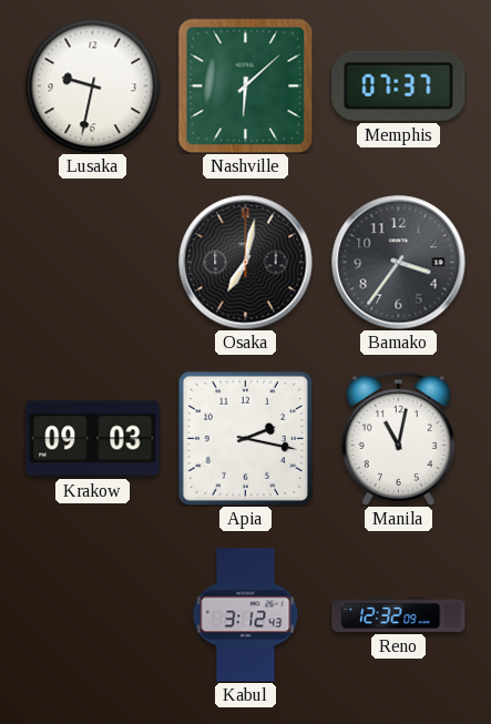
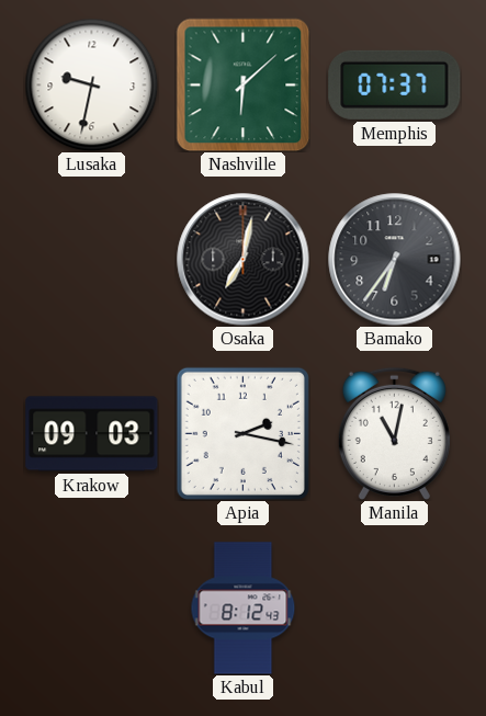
Bamako: 3:36 -> 6:36
Kabul: 3:12 -> 8:12
Reno: 12:32 -> none
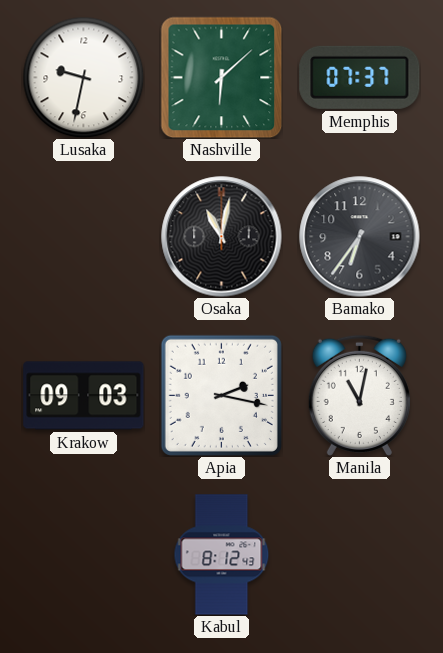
Osaka: 7:02 -> 11:02
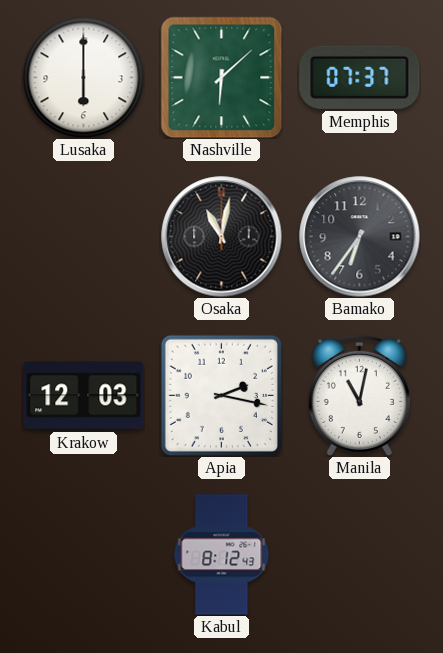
Lusaka: 9:32 -> 6:00
Krakow: 09:03 -> 12:03
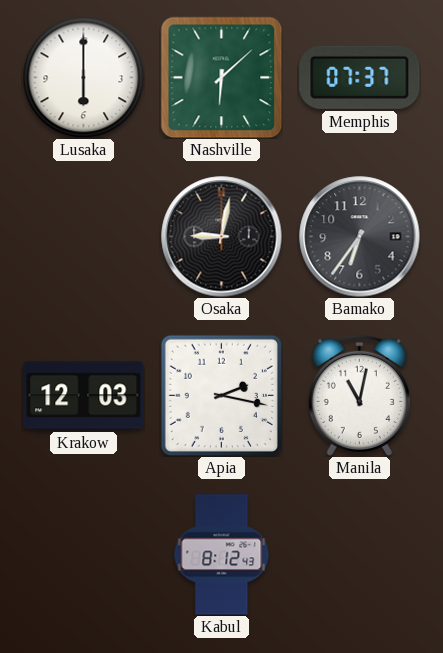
Osaka: 11:02 -> 9:02
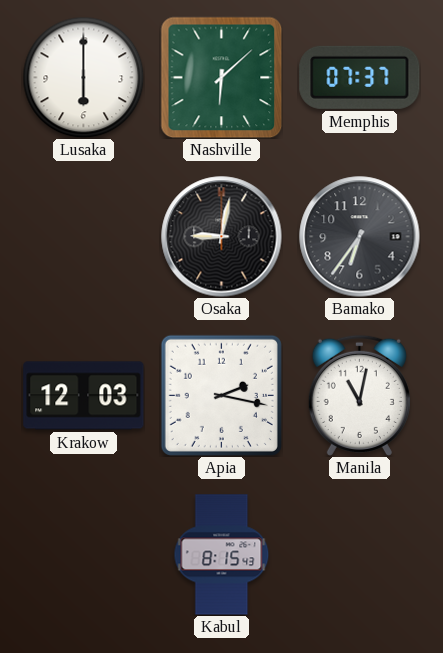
Kabul: 8:12 -> 8:15
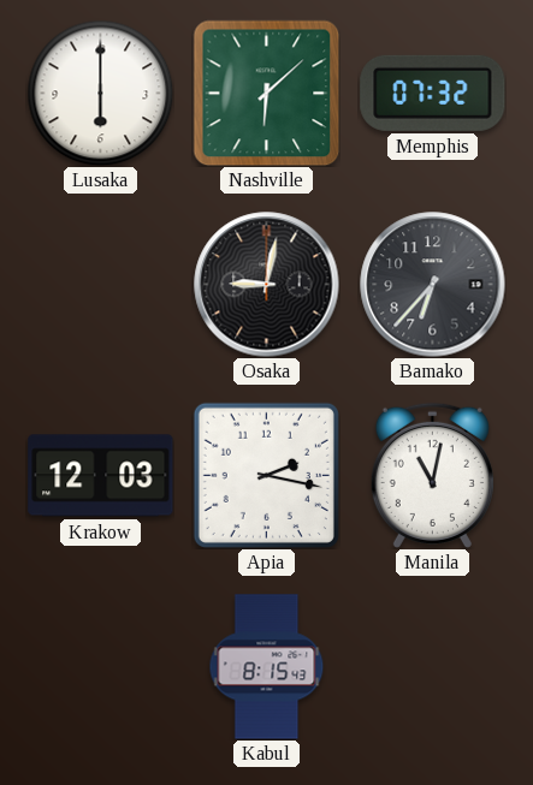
Memphis: 07:37 -> 07:32
Bamako: 6:36 -> 6:37
